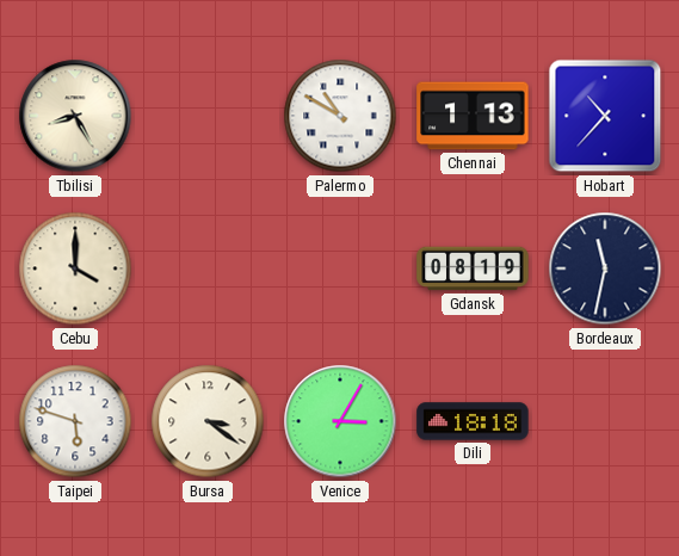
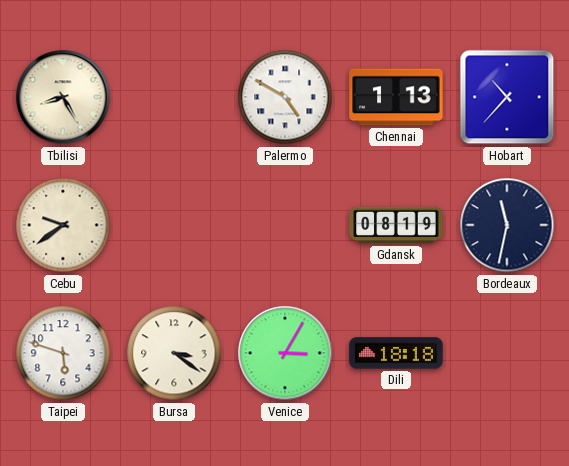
Palermo: 10:50 -> 4:50
Cebu: 4:00 -> 9:39
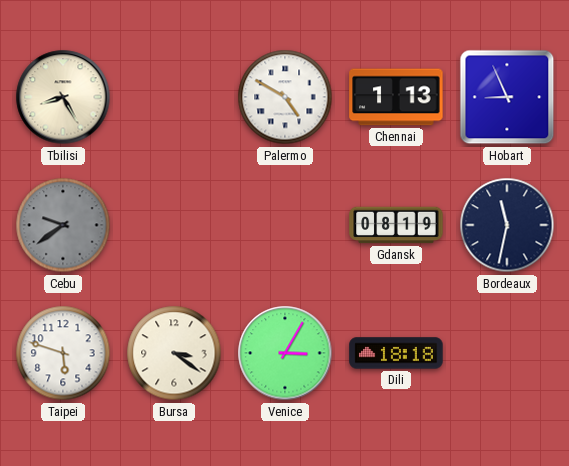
Hobart: 10:37 -> 8:56
Cebu dial: cream -> grey
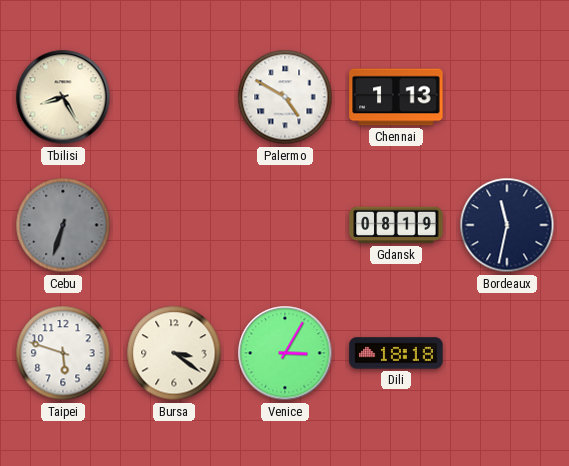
Hobart: 8:56 -> none
Cebu: 9:39 -> 6:33
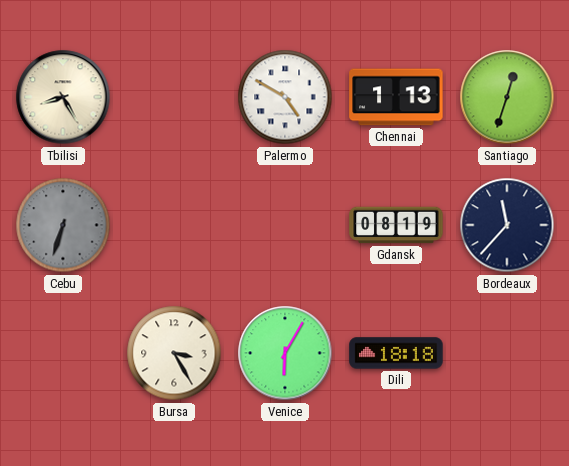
Santiago: none -> 12:33
Bordeaux: 11:32 -> 11:37
Taipei: 5:48 -> none
Bursa: 3:21 -> 3:25
Venice: 3:05 -> 6:05
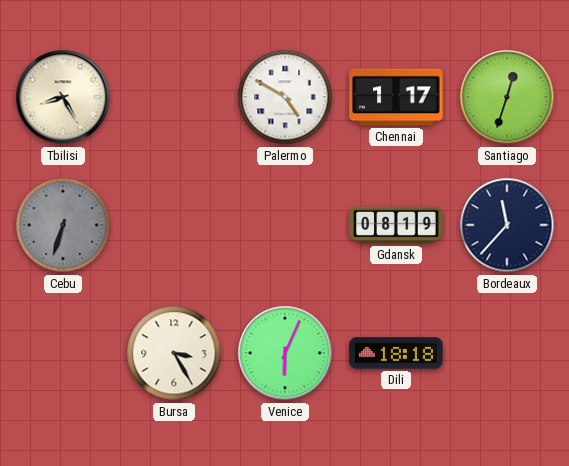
Chennai: 1:13 -> 1:17
Venice: 6:05 -> 6:04
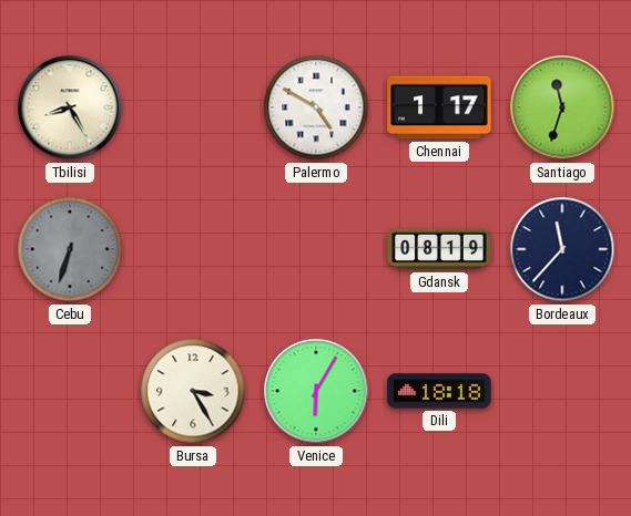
Santiago: 12:33 -> 11:33
Venice: 6:04 -> 6:05
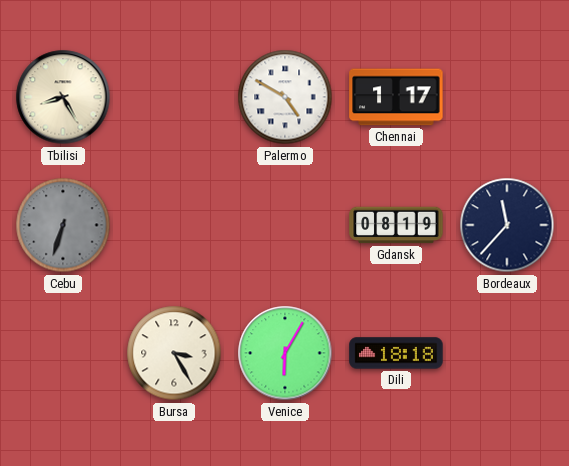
Santiago: 11:33 -> none
